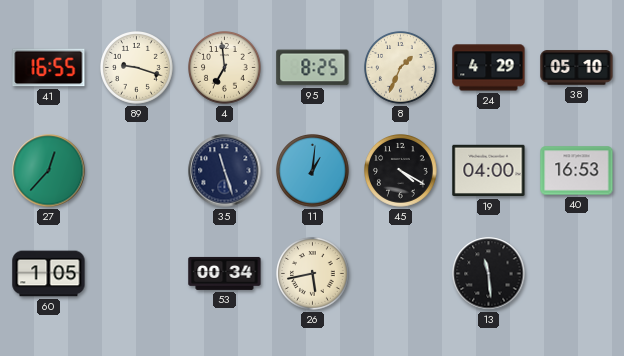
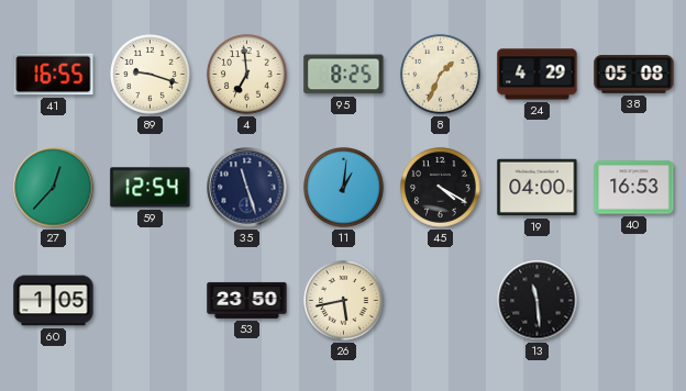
38: 05:10 -> 05:08
59: none -> 12:54
53: 00:34 -> 23:50
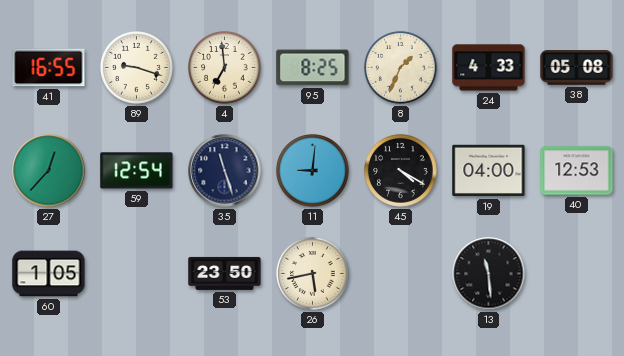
24: 4:29 -> 4:33
11: 1:01 -> 9:01
40: 16:53 -> 12:53
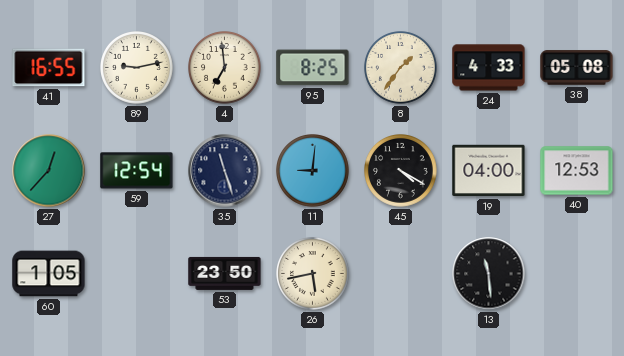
89: 9:18 -> 9:13
8: 1:34 -> 1:36
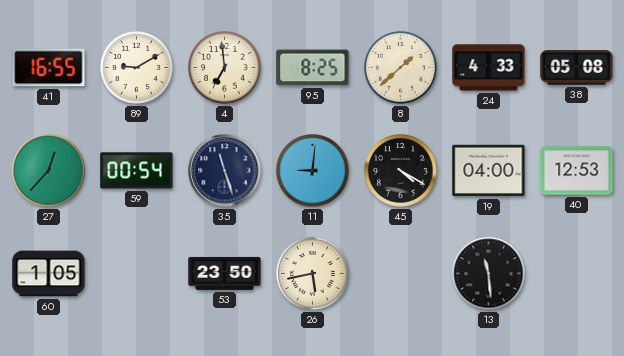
89: 9:13 -> 9:10
8: 1:36 -> 1:38
59: 12:54 -> 00:54
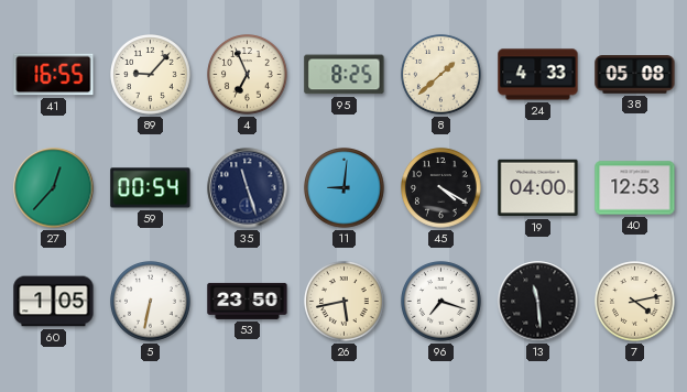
89: 9:10 -> 9:07
4: 6:59 -> 6:56
5: none -> 6:32
96: none -> 7:18
7: none -> 4:13
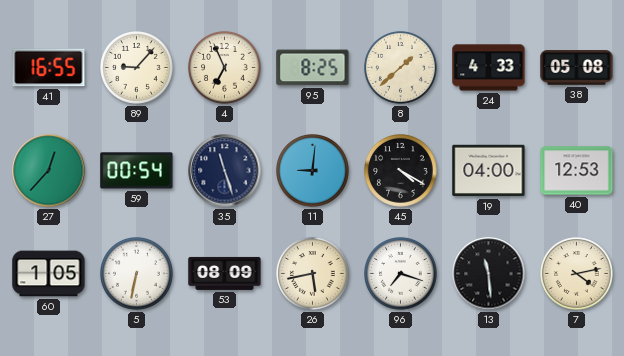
53: 23:50 -> 08:09
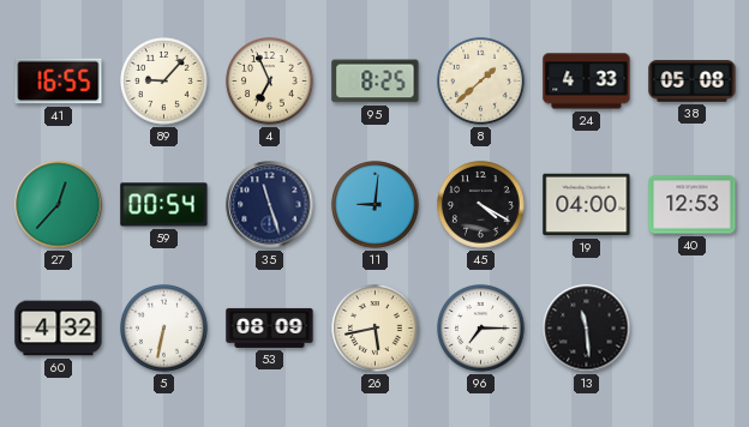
60: 1:05 -> 4:32
96: 7:18 -> 7:15
7: 4:13 -> none
